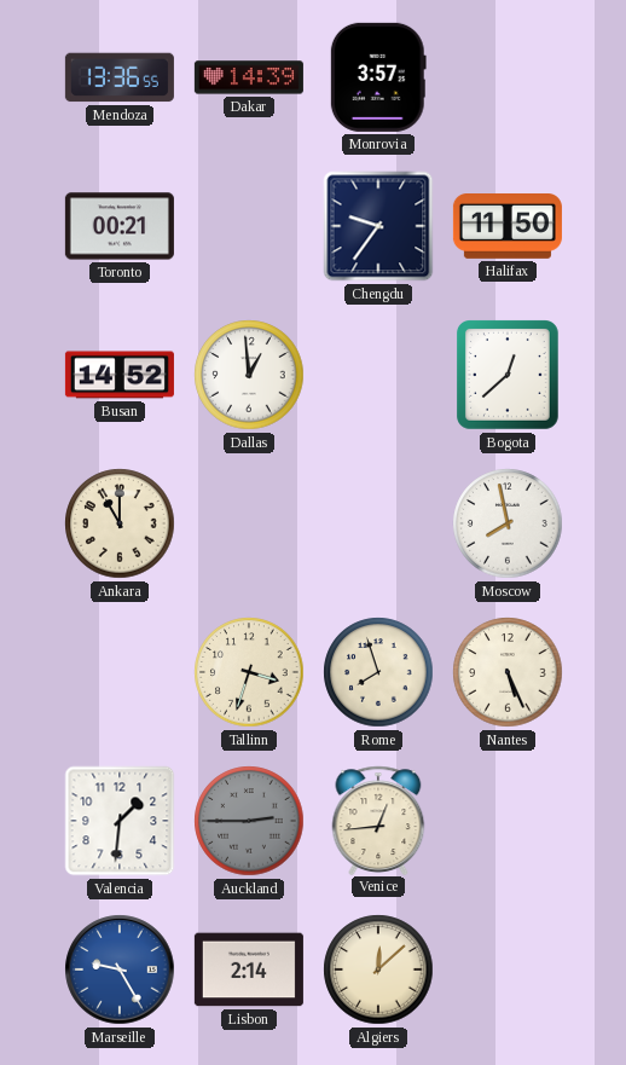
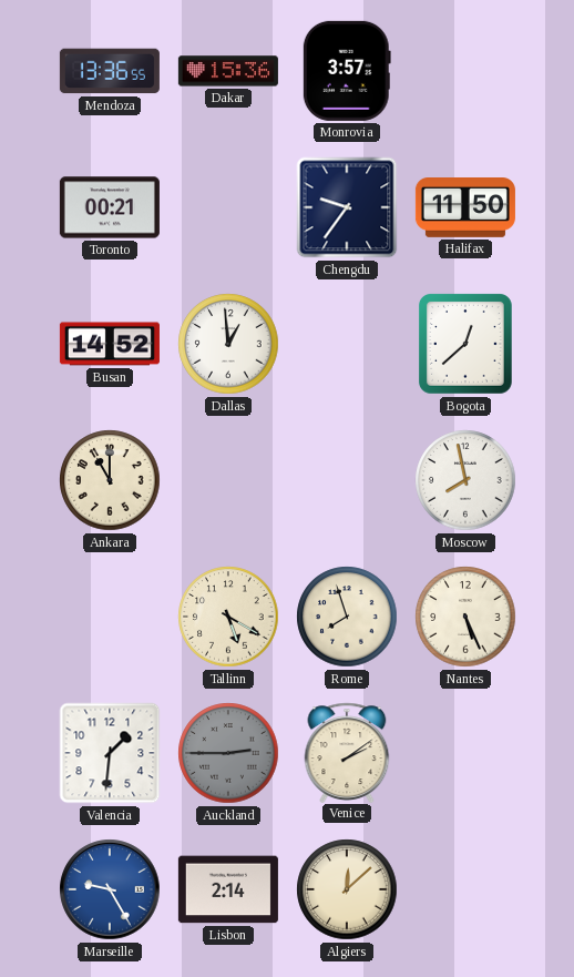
Dakar: 14:39 -> 15:36
Tallinn: 3:33 -> 5:20
Venice: 12:44 -> 2:09
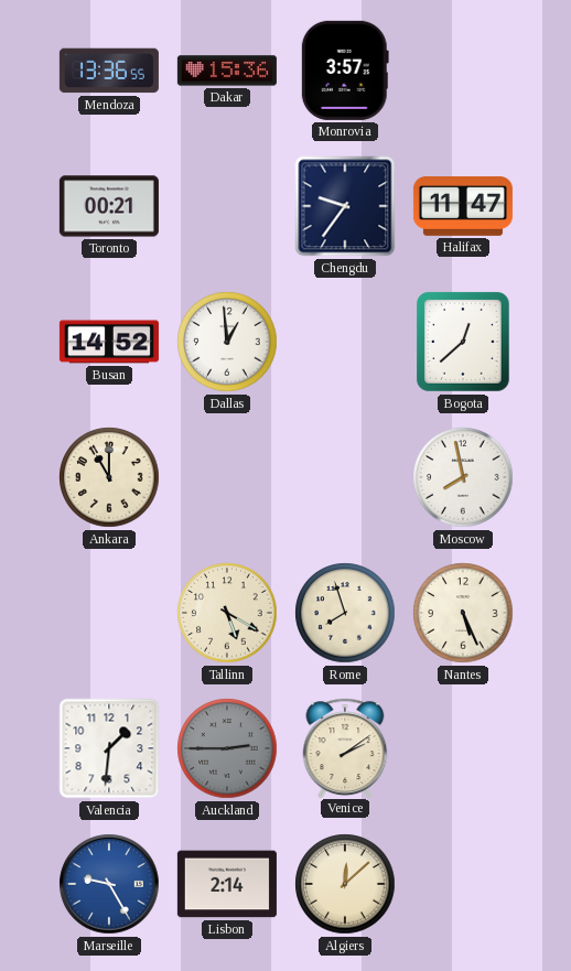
Halifax: 11:50 -> 11:47
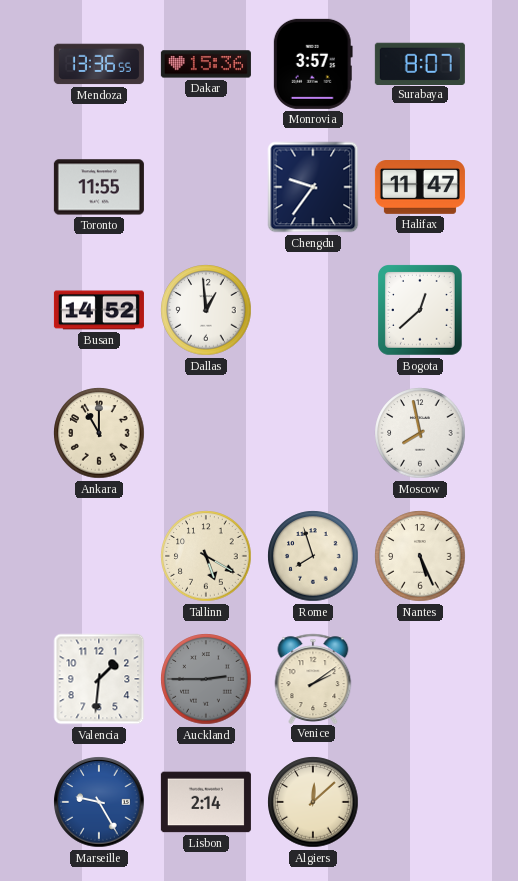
Surabaya: none -> 8:07
Toronto: 00:21 -> 11:55
